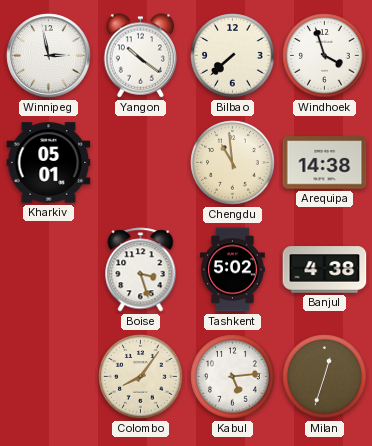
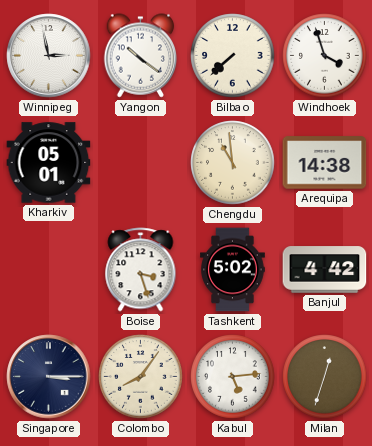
Banjul: 4:38 -> 4:42
Singapore: none -> 3:15
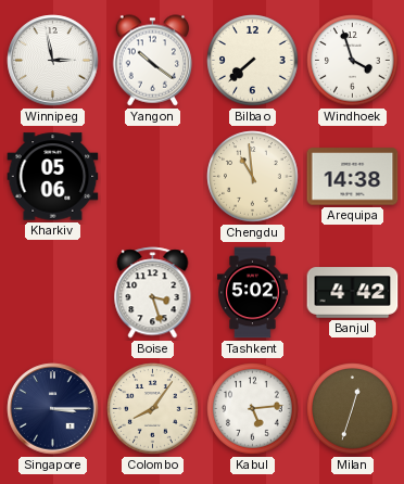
Kharkiv: 05:01 -> 05:06
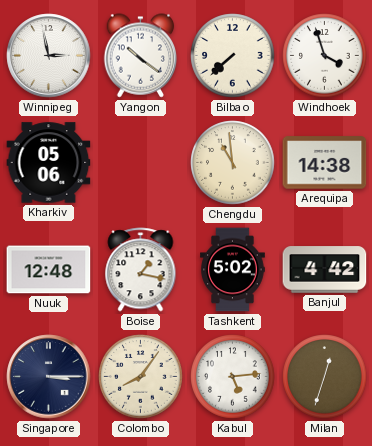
Nuuk: none -> 12:48
Boise: 3:27 -> 1:17
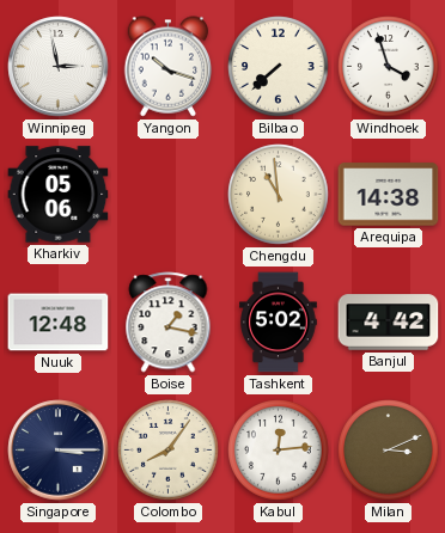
Yangon: 10:21 -> 10:18
Kabul: 5:14 -> 12:14
Milan: 12:33 -> 3:11
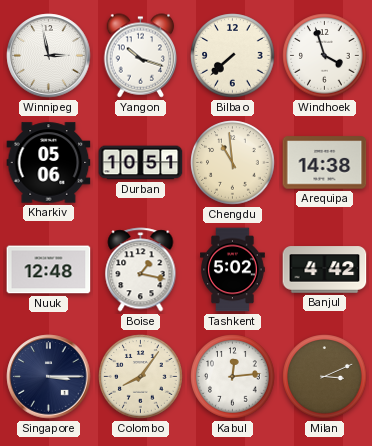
Durban: none -> 10:51
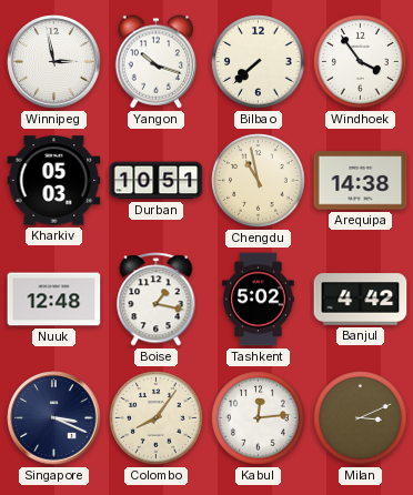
Windhoek: 3:57 -> 3:54
Kharkiv: 05:06 -> 05:03
Chengdu: 10:59 -> 10:58
Singapore: 3:15 -> 3:19
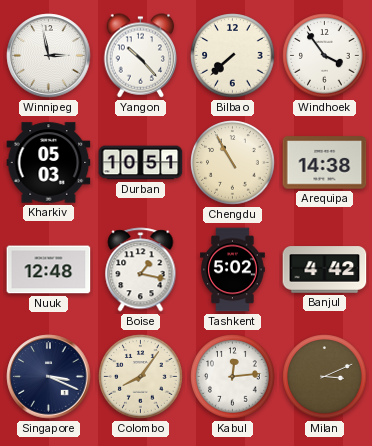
Yangon: 10:18 -> 10:23
Chengdu: 10:58 -> 10:55
